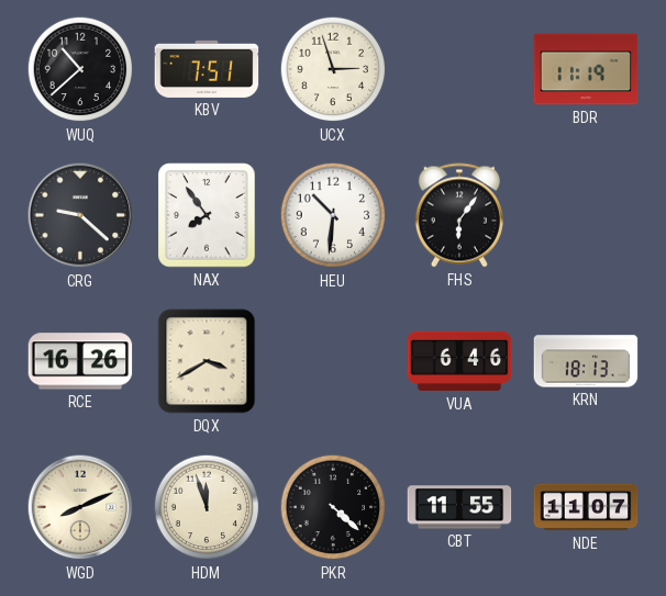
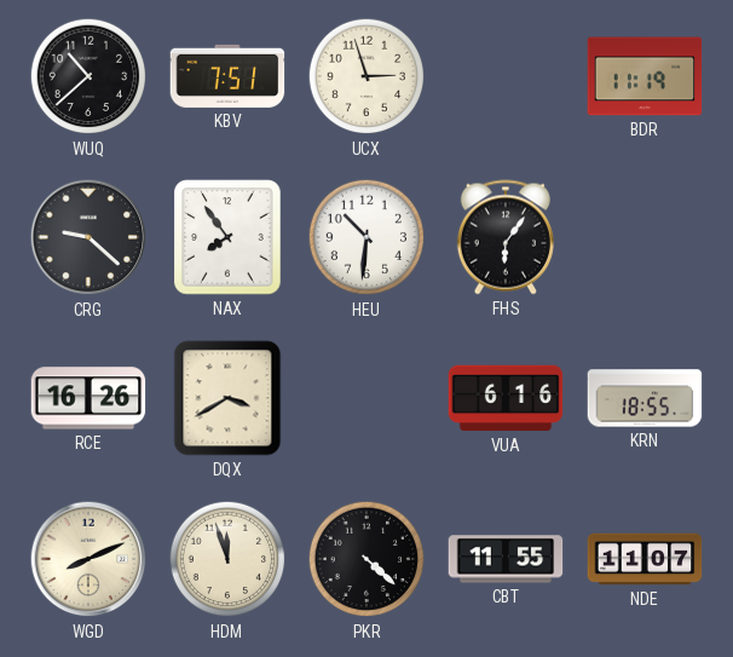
VUA: 6:46 -> 6:16
KRN: 18:13 -> 18:55
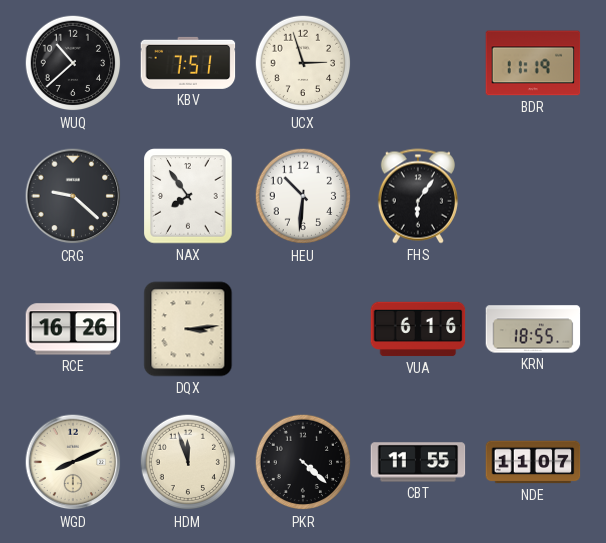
DQX: 3:40 -> 3:14
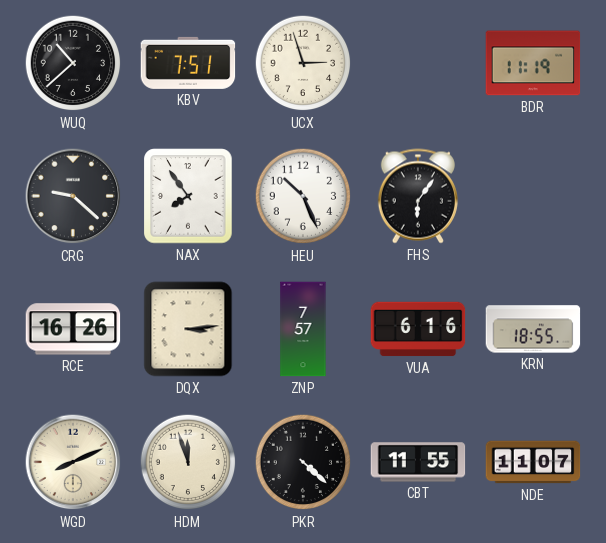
HEU: 10:31 -> 10:26
ZNP: none -> 7:57
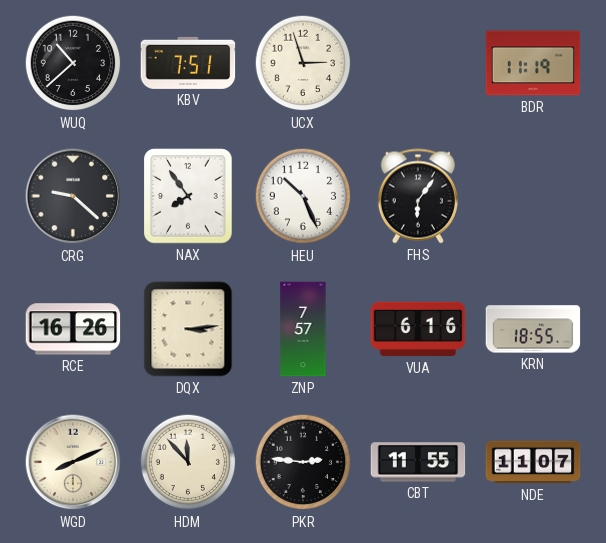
HDM: 11:57 -> 11:53
PKR: 4:22 -> 2:46
